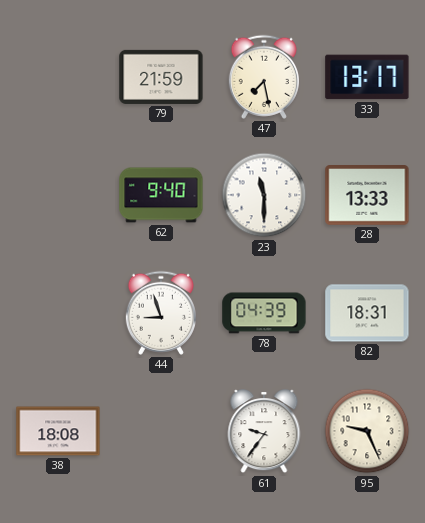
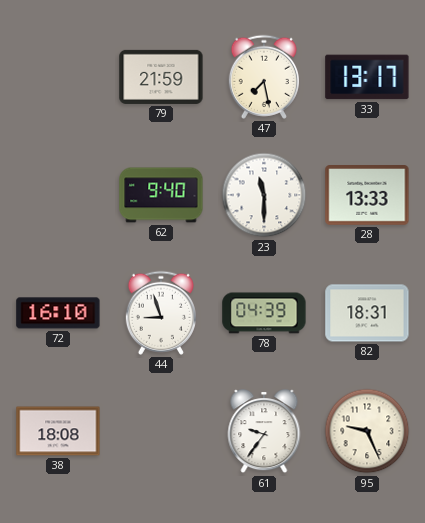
72: none -> 16:10
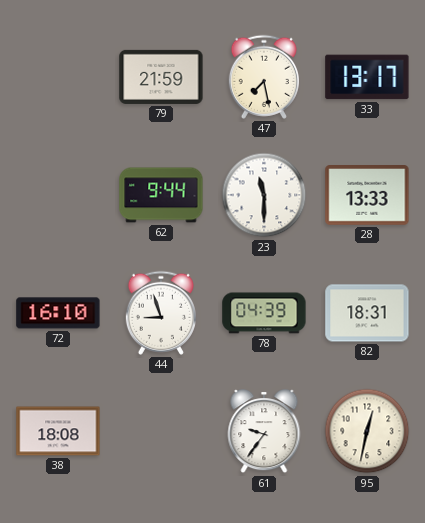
62: 9:40 -> 9:44
95: 9:26 -> 12:32
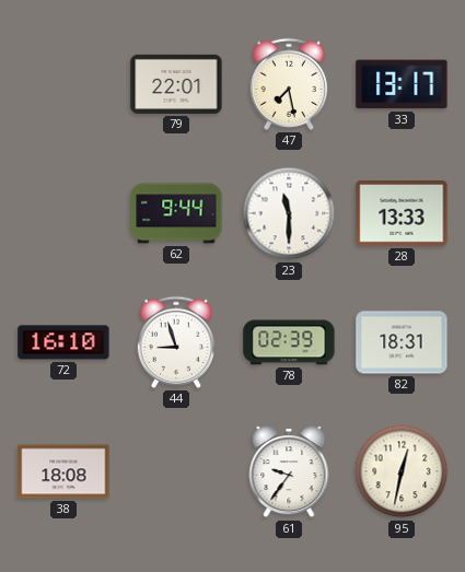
79: 21:59 -> 22:01
78: 04:39 -> 02:39
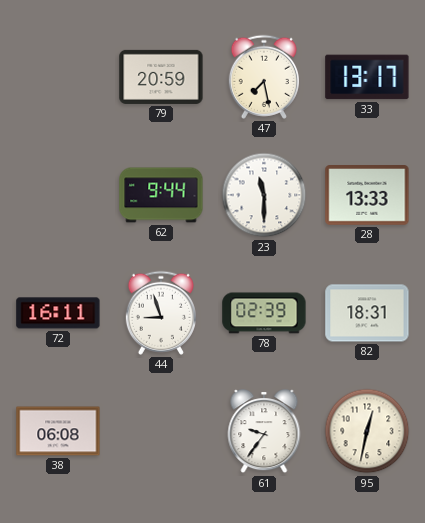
79: 22:01 -> 20:59
72: 16:10 -> 16:11
38: 18:08 -> 06:08
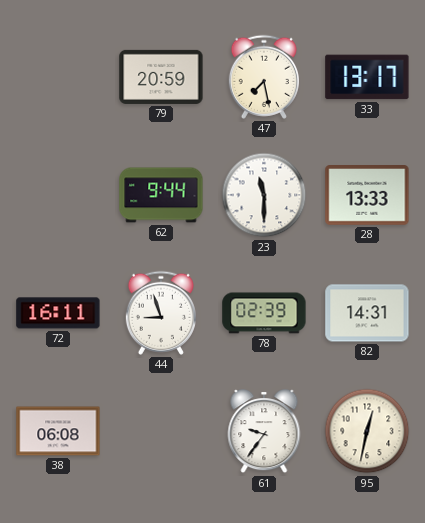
82: 18:31 -> 14:31
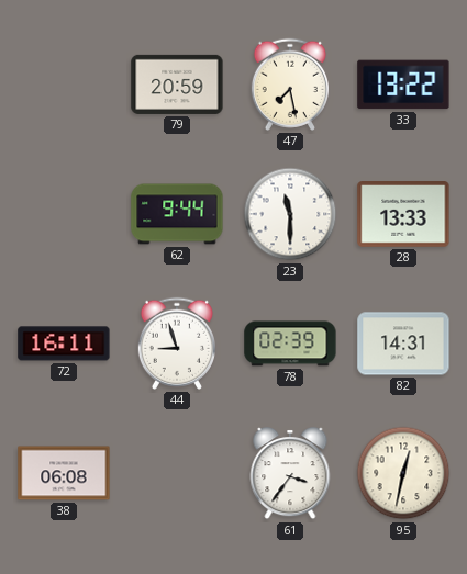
33: 13:17 -> 13:22
61: 9:36 -> 3:36
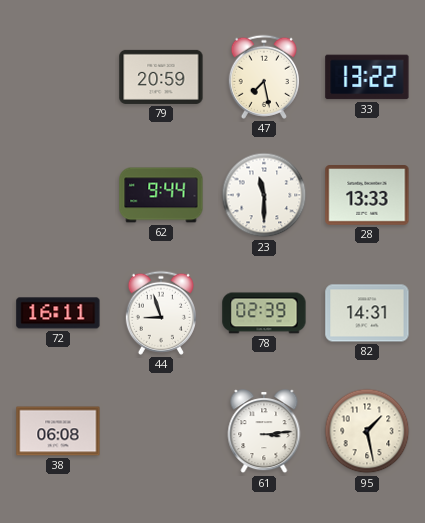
61: 3:36 -> 3:14
95: 12:32 -> 1:28
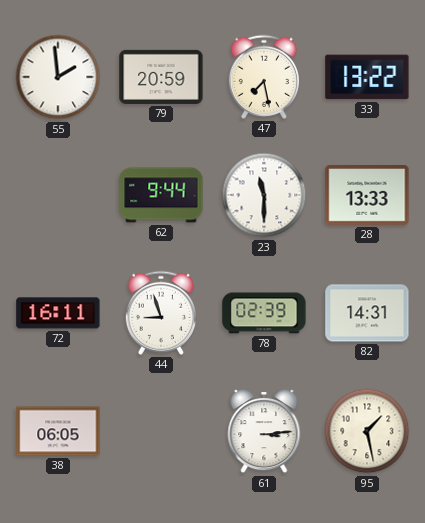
55: none -> 1:59
38: 06:08 -> 06:05
